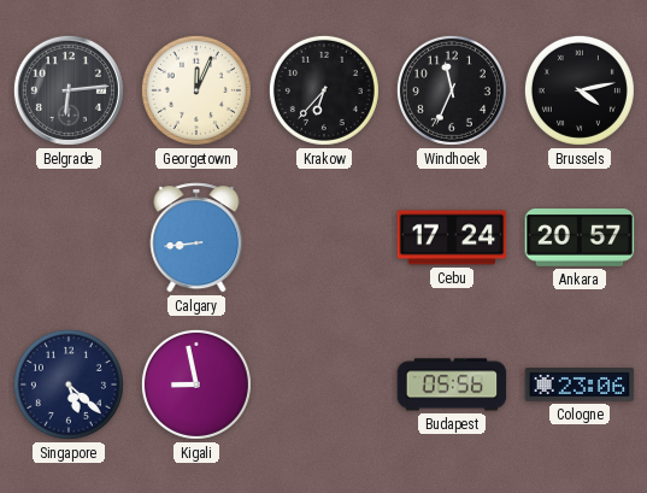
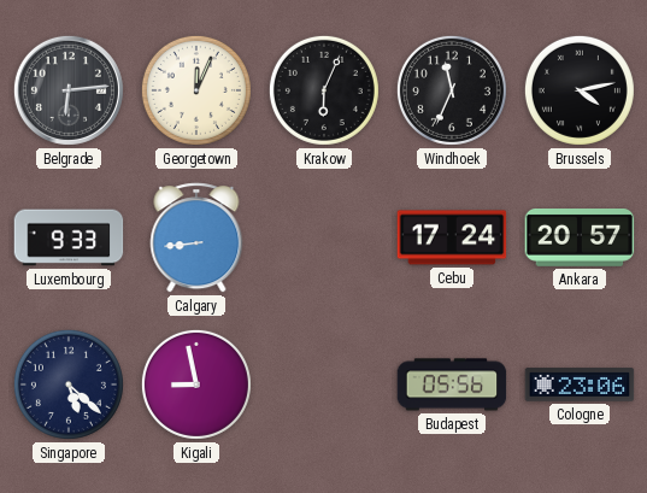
Krakow: 6:37 -> 6:04
Luxembourg: none -> 9:33
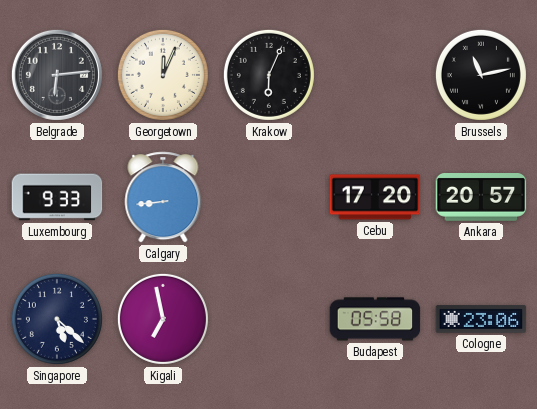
Windhoek: 11:34 -> none
Brussels: 4:13 -> 11:13
Cebu: 17:24 -> 17:20
Kigali: 8:58 -> 6:58
Budapest: 05:56 -> 05:58
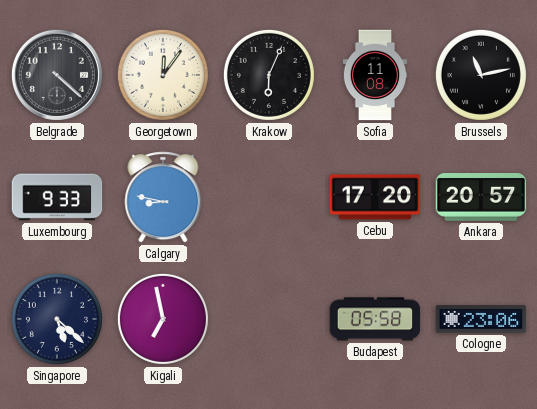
Belgrade: 6:14 -> 4:22
Georgetown: 12:04 -> 12:06
Sofia: none -> 11:08
Calgary: 8:44 -> 8:47
